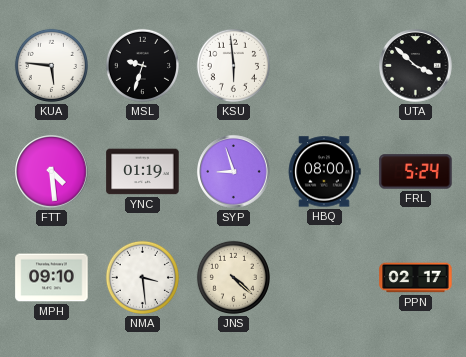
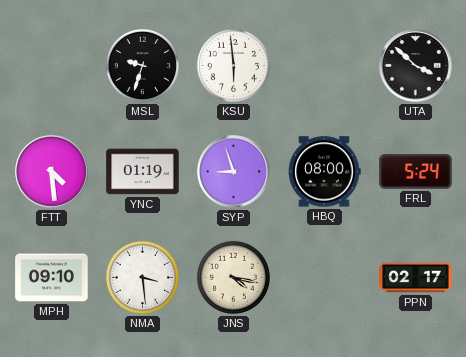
KUA: 5:46 -> none
JNS: 4:22 -> 4:17
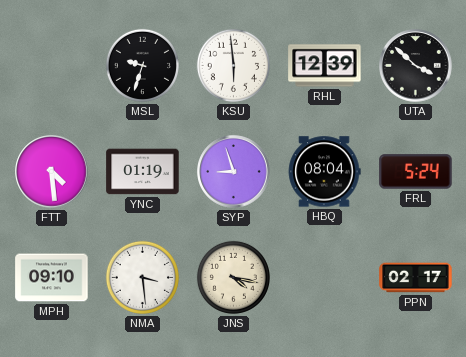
RHL: none -> 12:39
HBQ: 08:00 -> 08:04
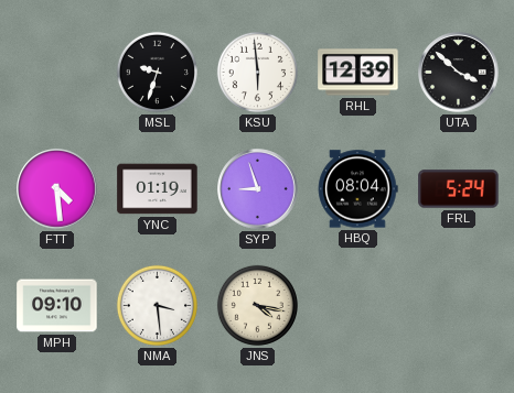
PPN: 02:17 -> none
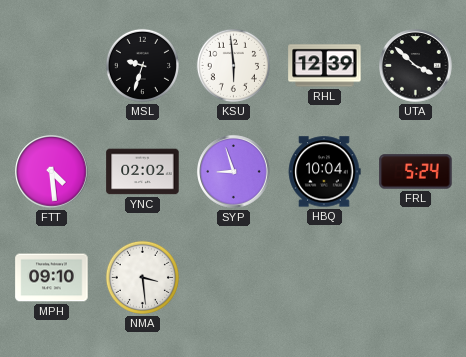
YNC: 01:19 -> 02:02
HBQ: 08:04 -> 10:04
JNS: 4:17 -> none
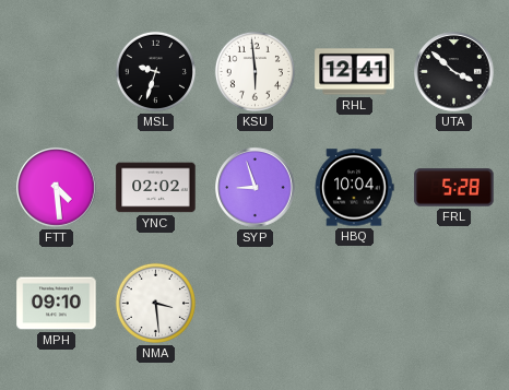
RHL: 12:39 -> 12:41
FRL: 5:24 -> 5:28
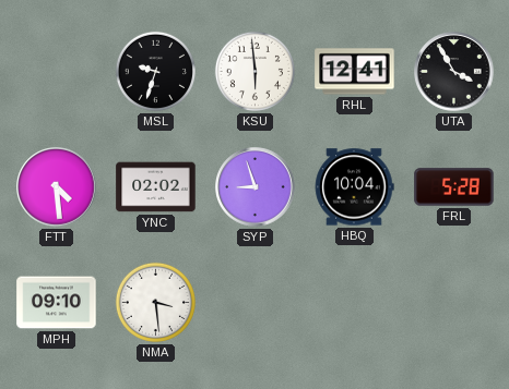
UTA: 3:52 -> 3:55
